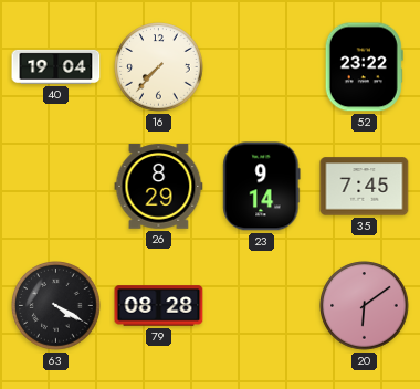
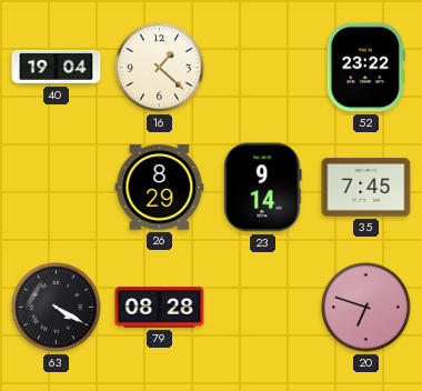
16: 7:37 -> 1:22
20: 6:09 -> 6:48
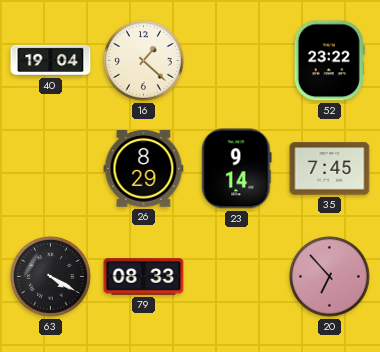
79: 08:28 -> 08:33
20: 6:48 -> 6:53
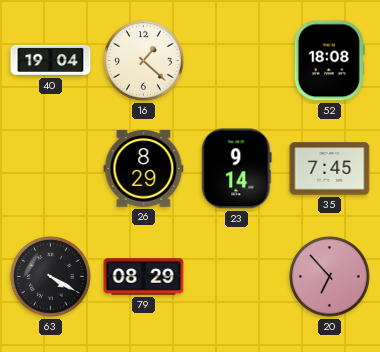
52: 23:22 -> 18:08
79: 08:33 -> 08:29
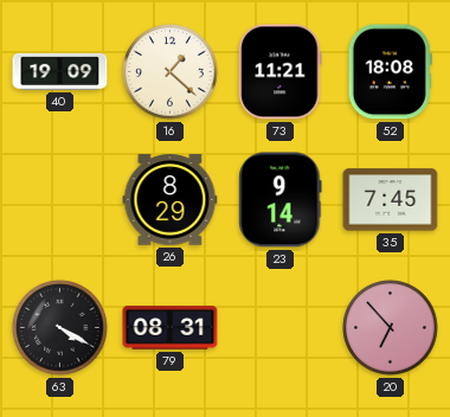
40: 19:04 -> 19:09
73: none -> 11:21
79: 08:29 -> 08:31
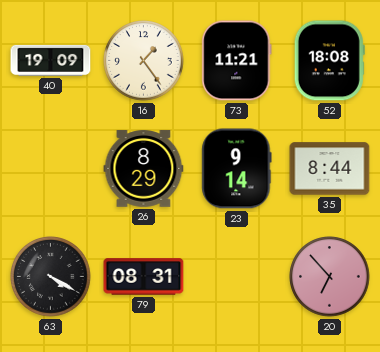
16: 1:22 -> 1:24
35: 7:45 -> 8:44
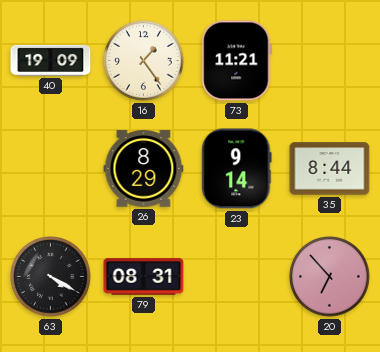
52: 18:08 -> none
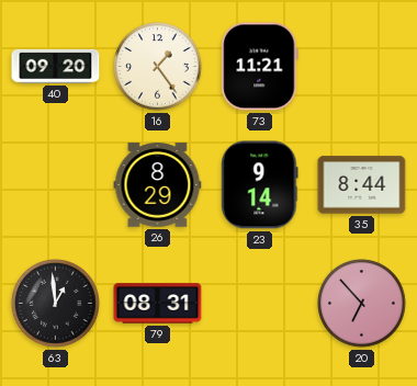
40: 19:09 -> 09:20
63: 4:20 -> 12:59
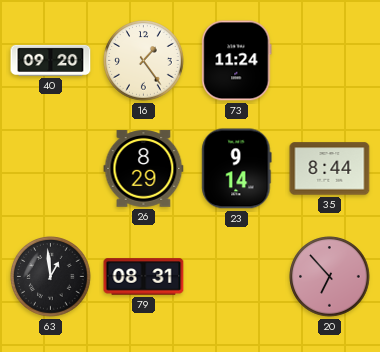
73: 11:21 -> 11:24
